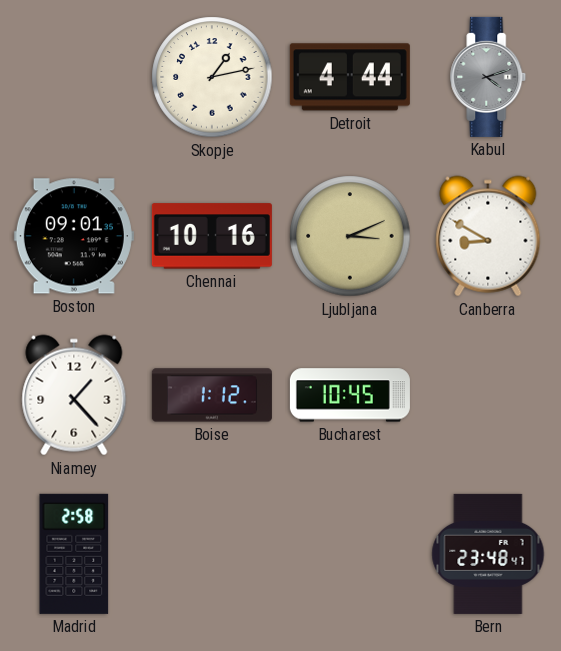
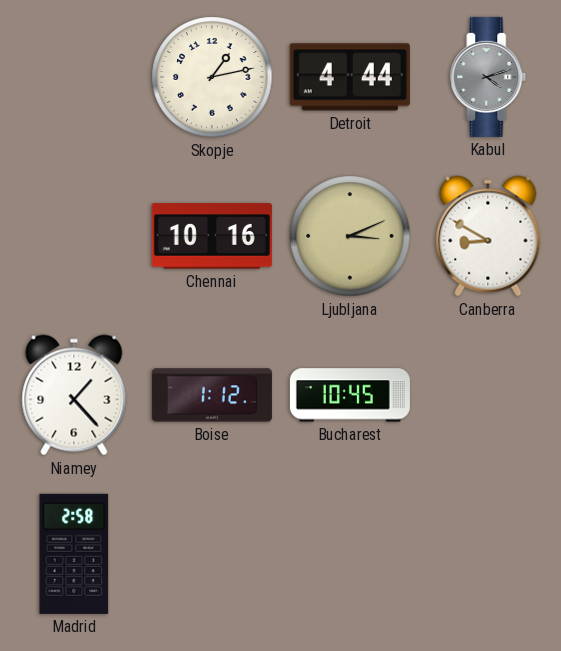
Boston: 09:01 -> none
Bern: 23:48 -> none
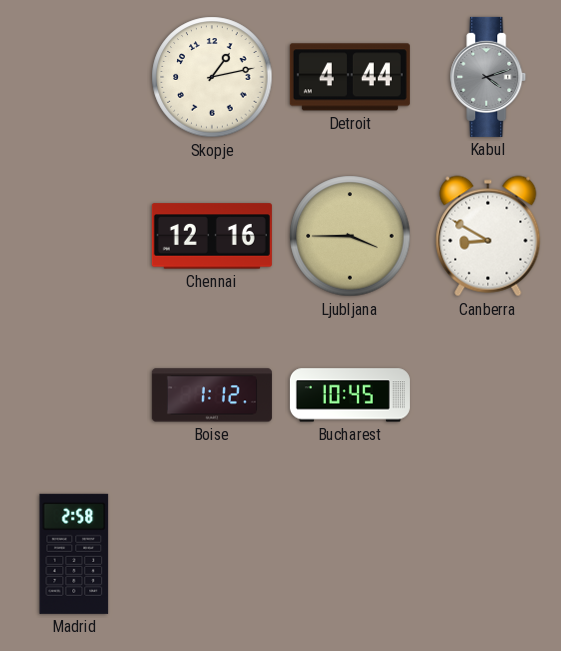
Chennai: 10:16 -> 12:16
Ljubljana: 3:11 -> 3:45
Niamey: 1:23 -> none
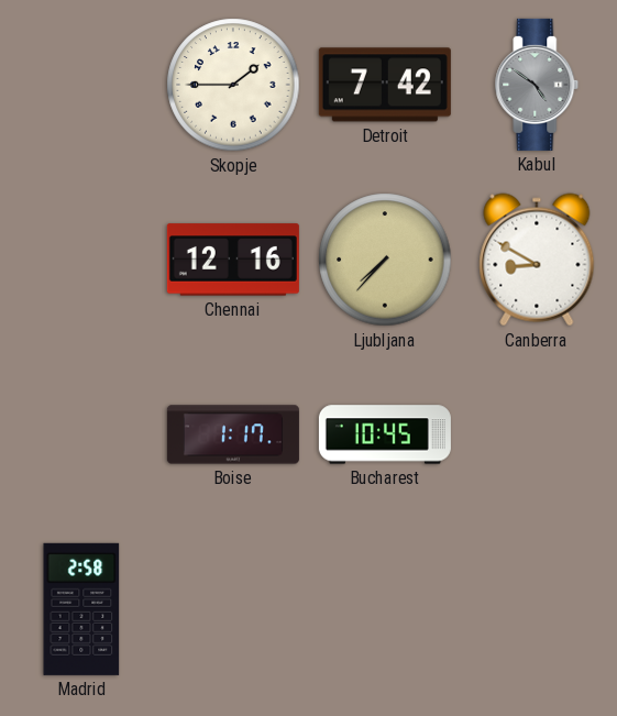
Skopje: 1:13 -> 1:45
Detroit: 4:44 -> 7:42
Kabul: 4:12 -> 4:51
Ljubljana: 3:45 -> 7:37
Boise: 1:12 -> 1:17
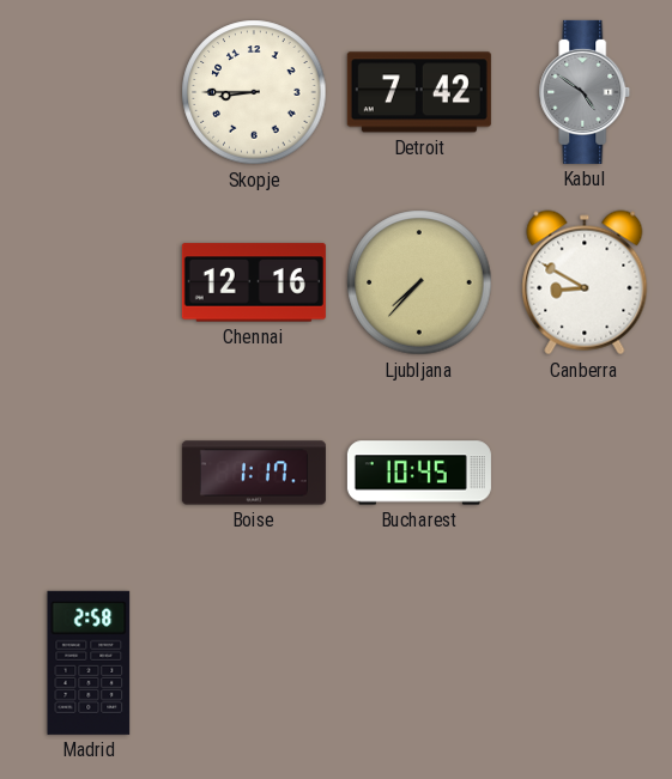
Skopje: 1:45 -> 8:45
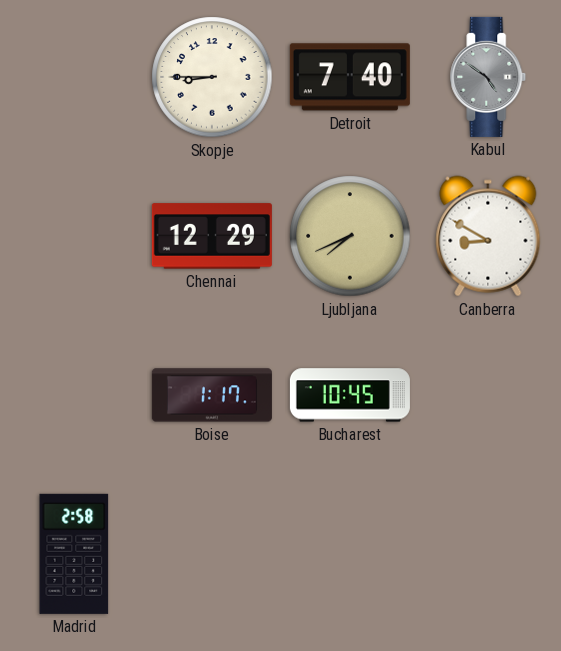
Detroit: 7:42 -> 7:40
Chennai: 12:16 -> 12:29
Ljubljana: 7:37 -> 7:41
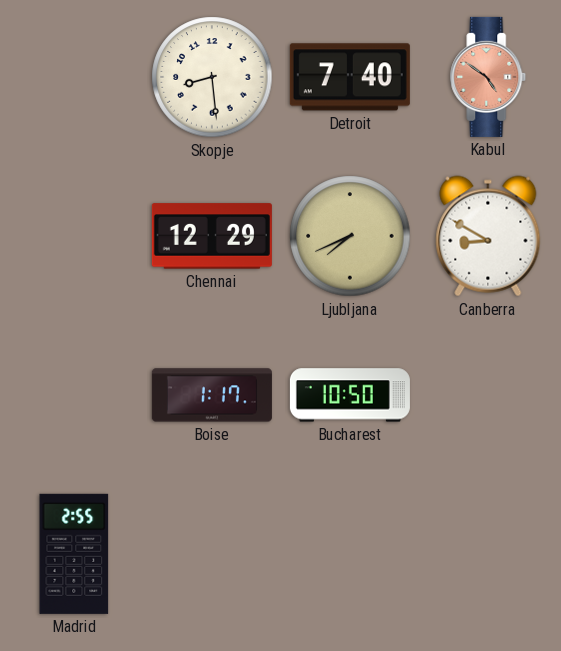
Skopje: 8:45 -> 8:29
Kabul dial: grey -> salmon
Bucharest: 10:45 -> 10:50
Madrid: 2:58 -> 2:55
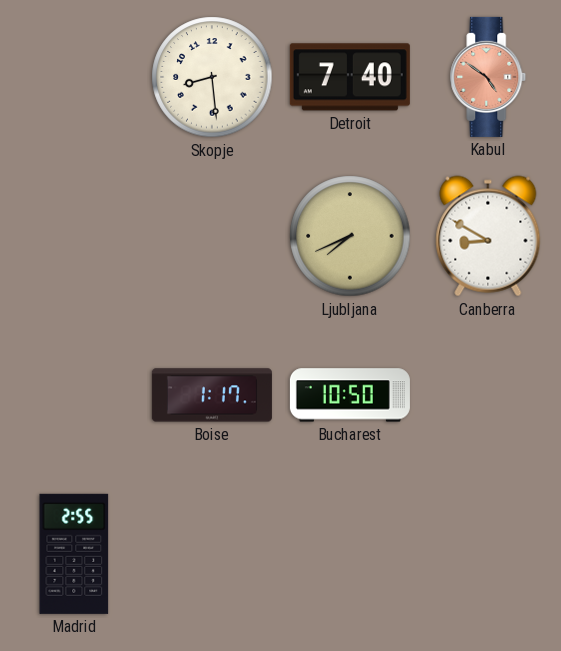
Chennai: 12:29 -> none
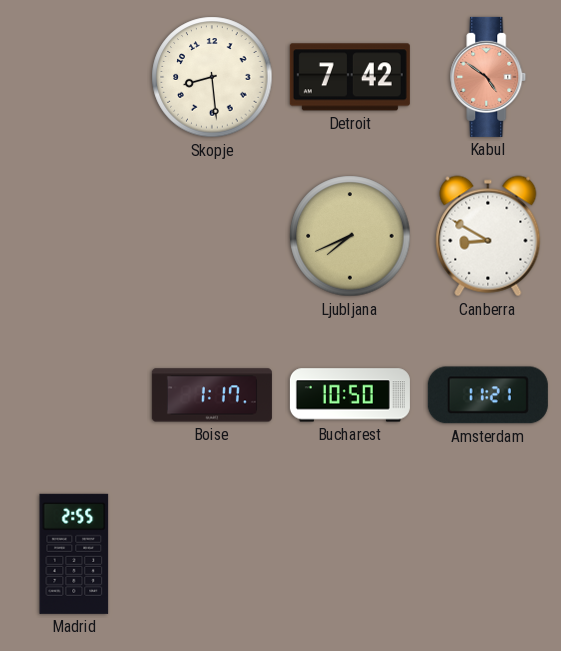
Detroit: 7:40 -> 7:42
Amsterdam: none -> 11:21
